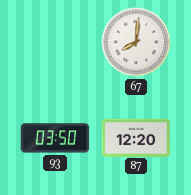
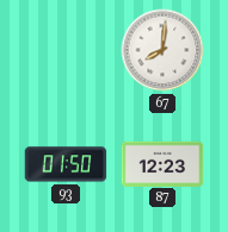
93: 03:50 -> 01:50
87: 12:20 -> 12:23
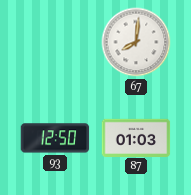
93: 01:50 -> 12:50
87: 12:23 -> 01:03
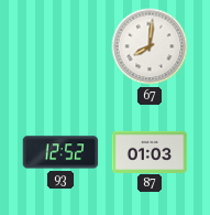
93: 12:50 -> 12:52
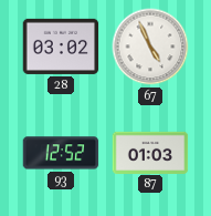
28: none -> 03:02
67: 8:01 -> 4:56
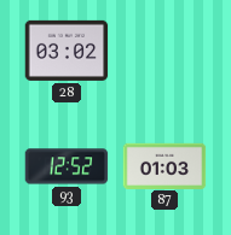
67: 4:56 -> none
